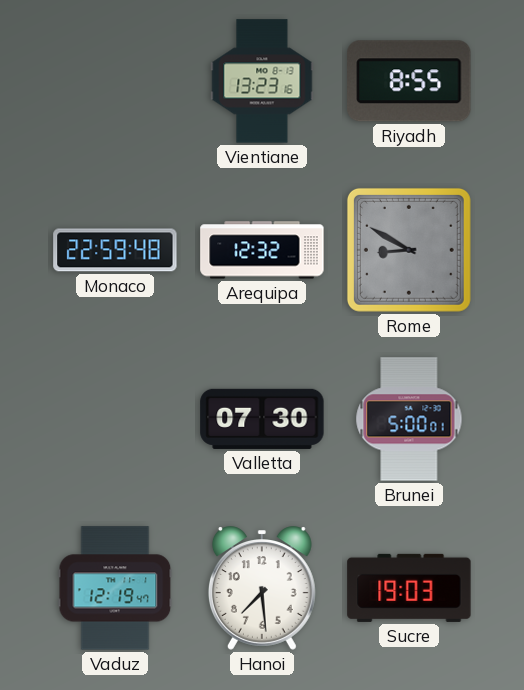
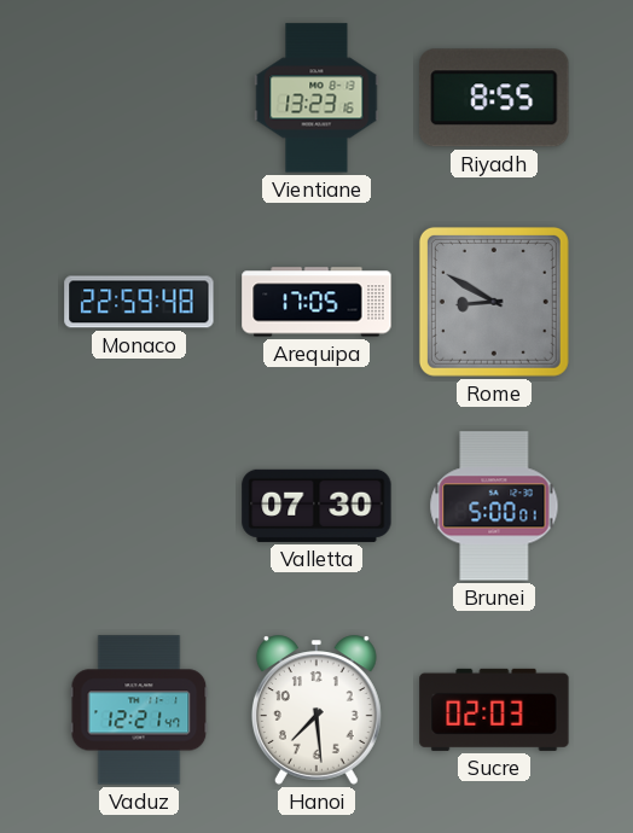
Arequipa: 12:32 -> 17:05
Vaduz: 12:19 -> 12:21
Sucre: 19:03 -> 02:03
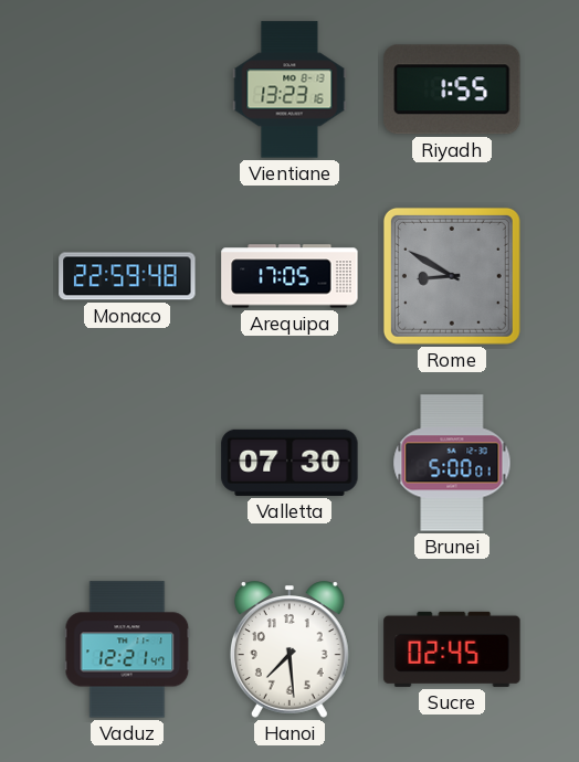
Riyadh: 8:55 -> 1:55
Sucre: 02:03 -> 02:45
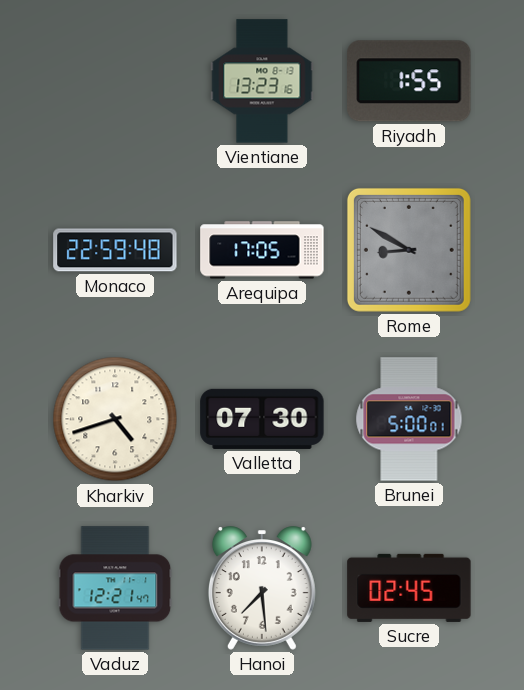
Kharkiv: none -> 4:42
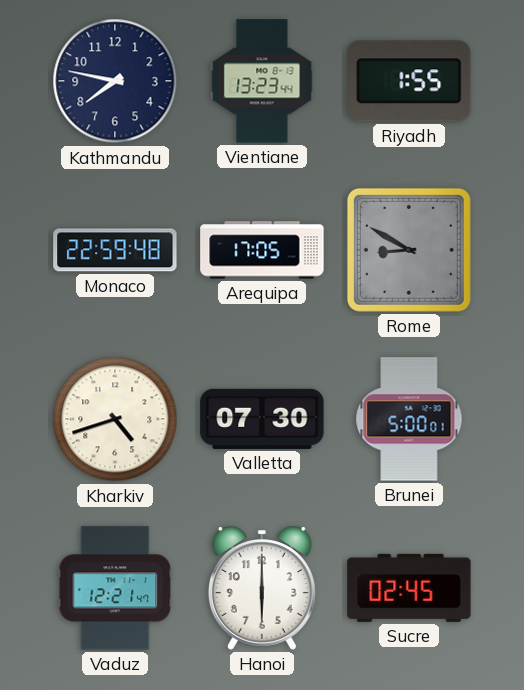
Kathmandu: none -> 7:47
Vientiane: 13:23:16 -> 13:23:44
Hanoi: 7:29 -> 6:00
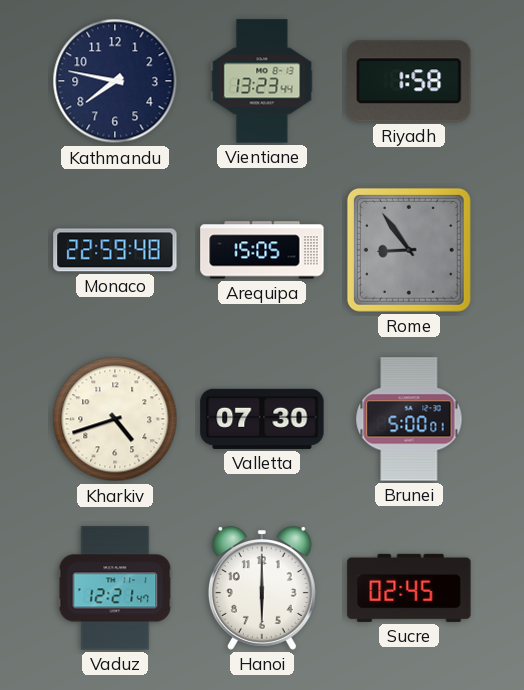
Riyadh: 1:55 -> 1:58
Arequipa: 17:05 -> 15:05
Rome: 8:50 -> 8:54
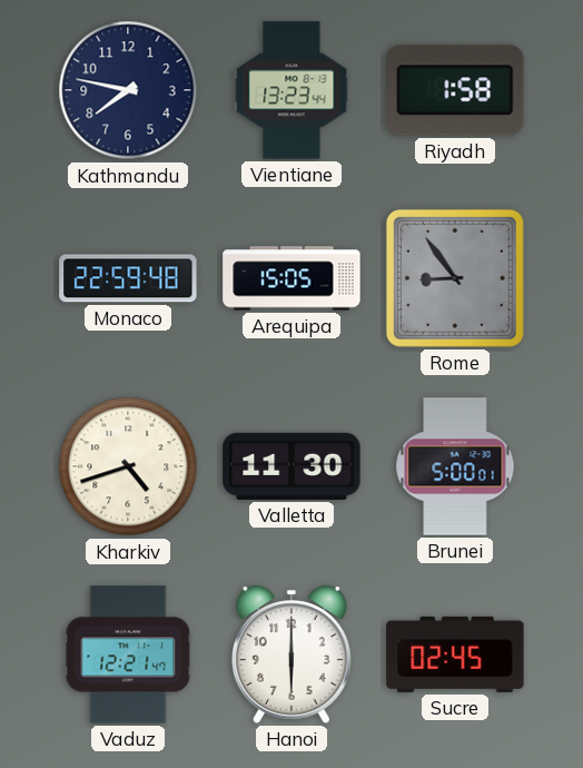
Valletta: 07:30 -> 11:30
